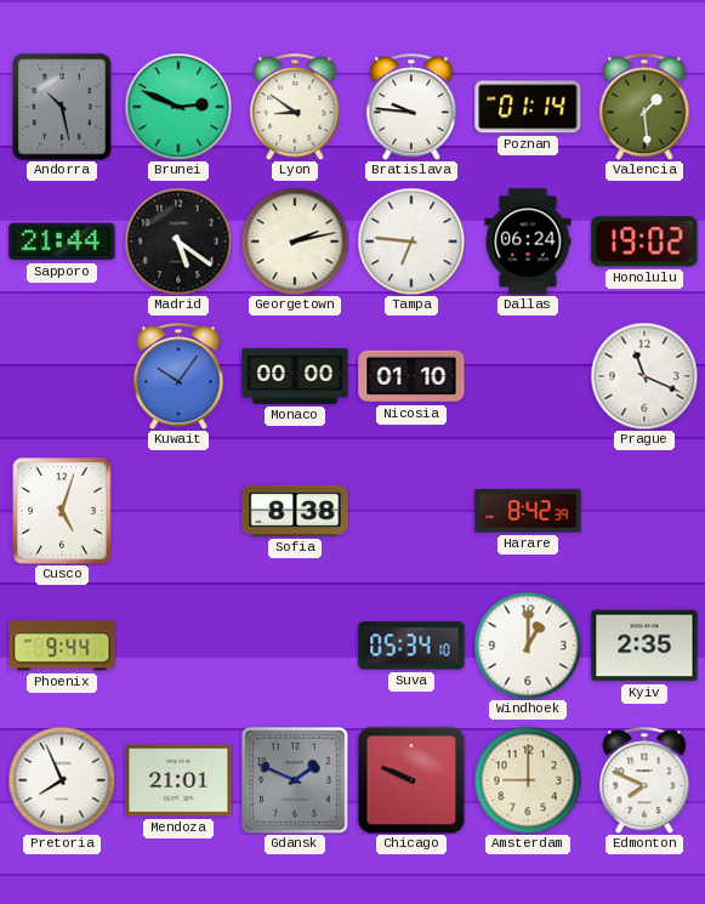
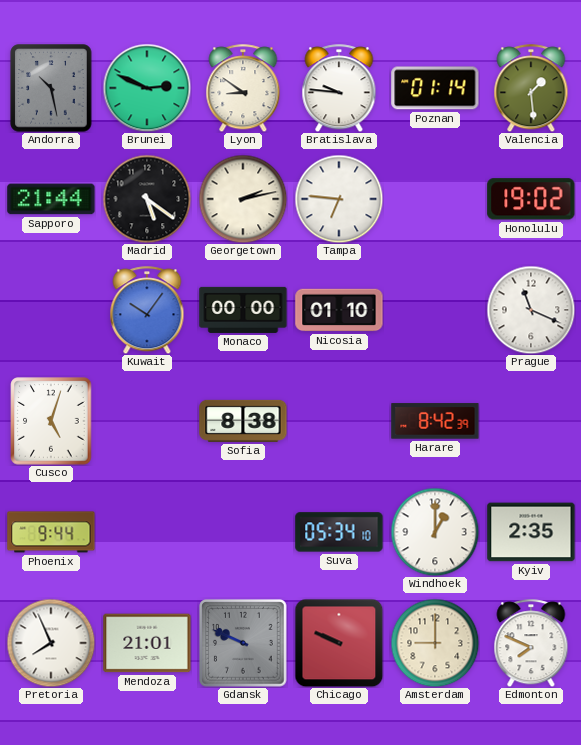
Dallas: 06:24 -> none
Gdansk: 1:49 -> 9:49
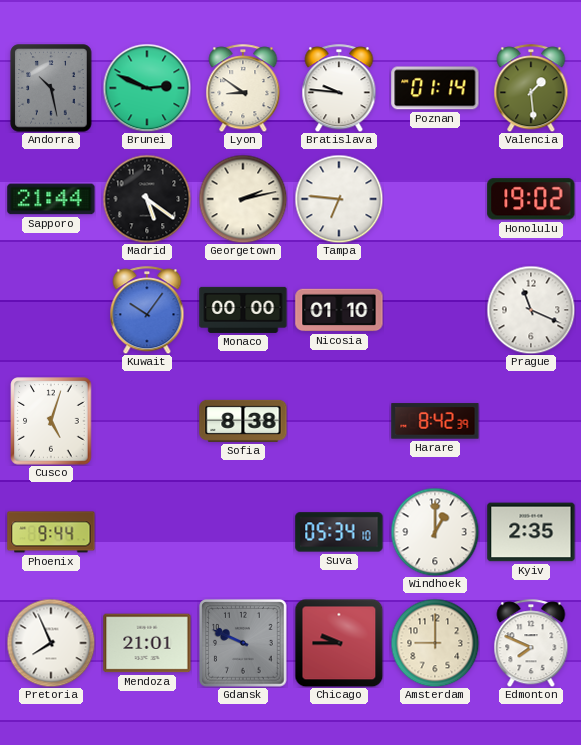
Chicago: 9:49 -> 9:45
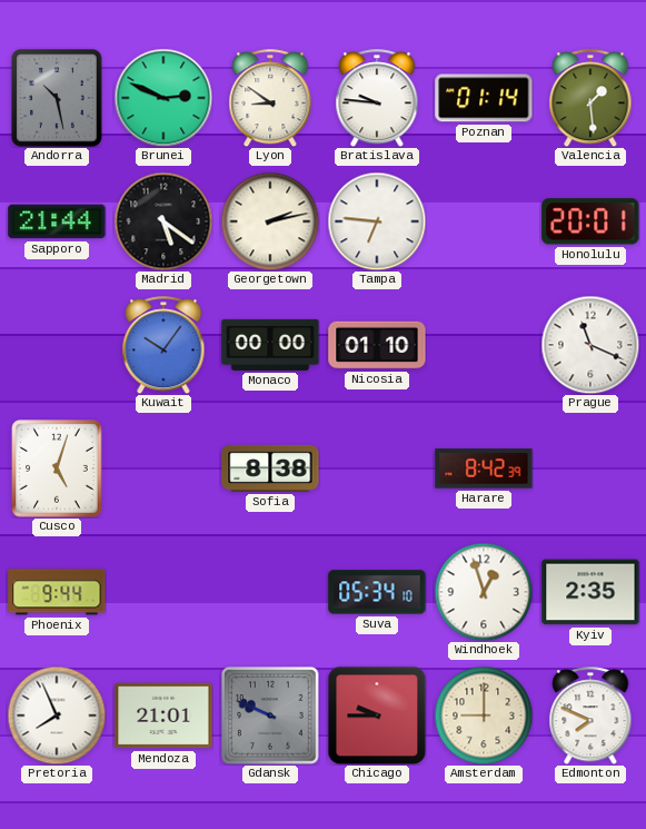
Honolulu: 19:02 -> 20:01
Windhoek: 1:00 -> 12:57
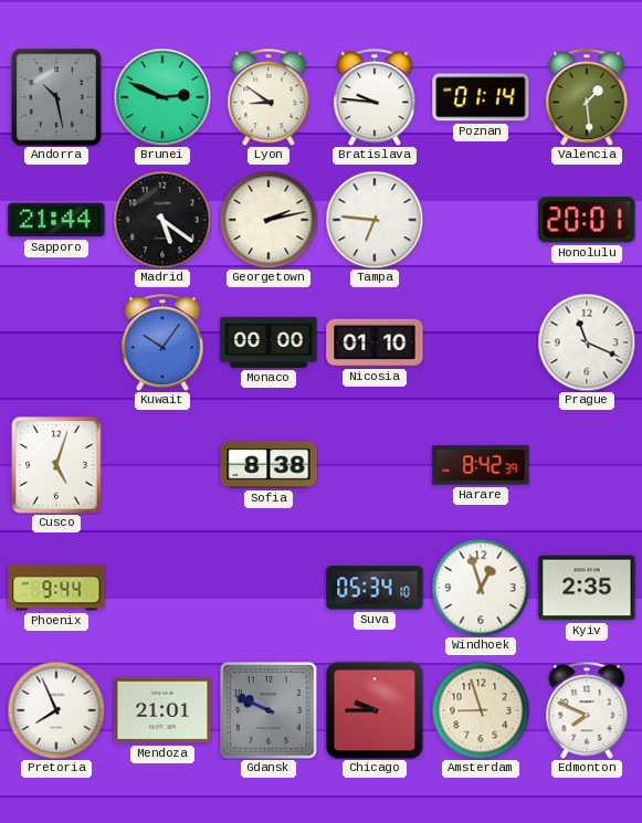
Amsterdam: 9:00 -> 8:57
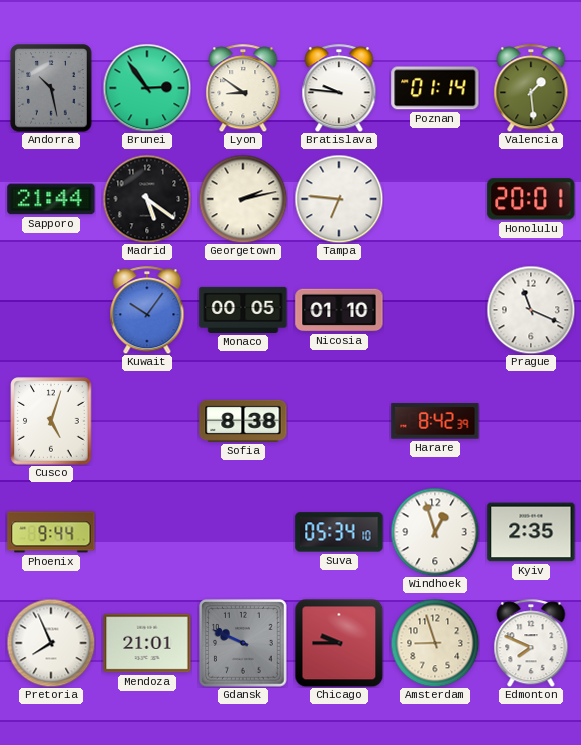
Brunei: 2:49 -> 2:54
Monaco: 00:00 -> 00:05
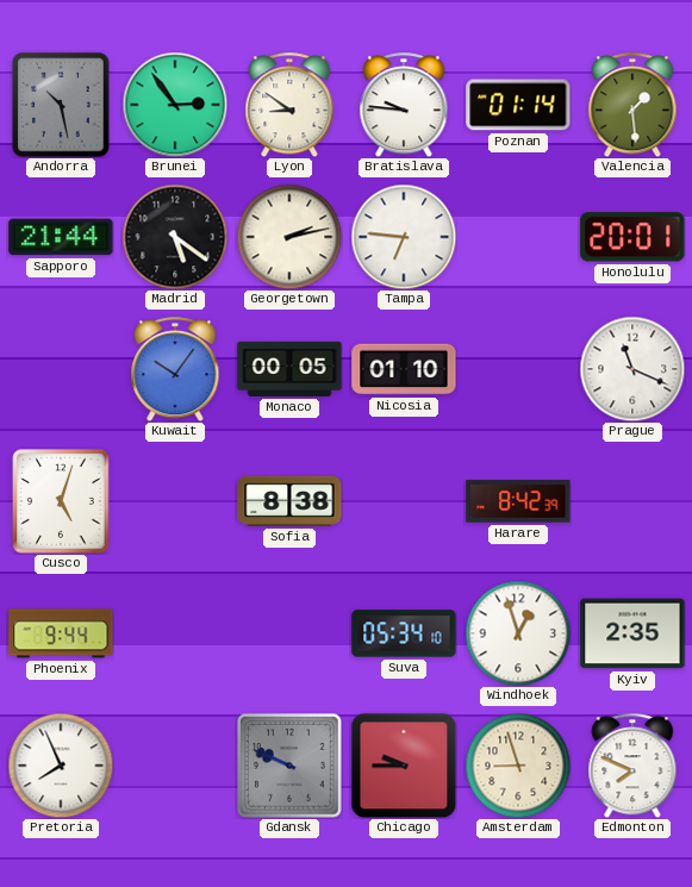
Mendoza: 21:01 -> none
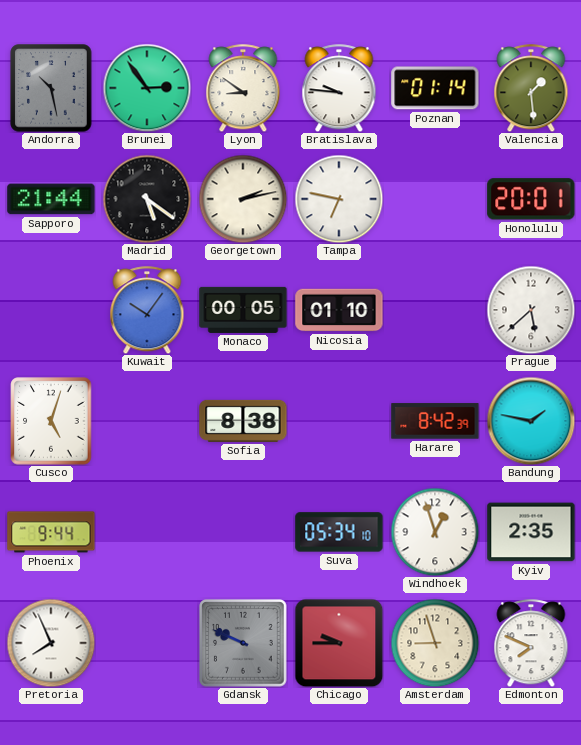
Tampa: 6:46 -> 6:47
Prague: 11:19 -> 5:38
Bandung: none -> 1:47
